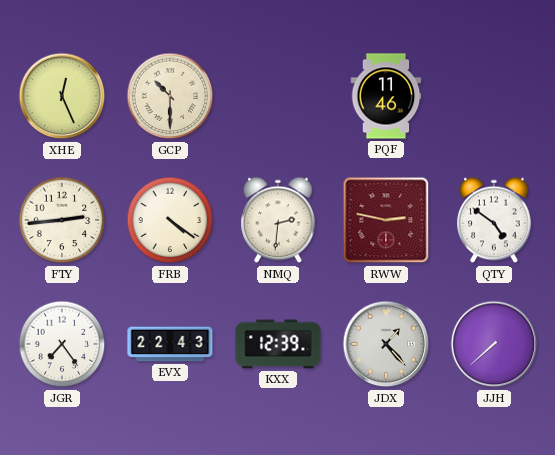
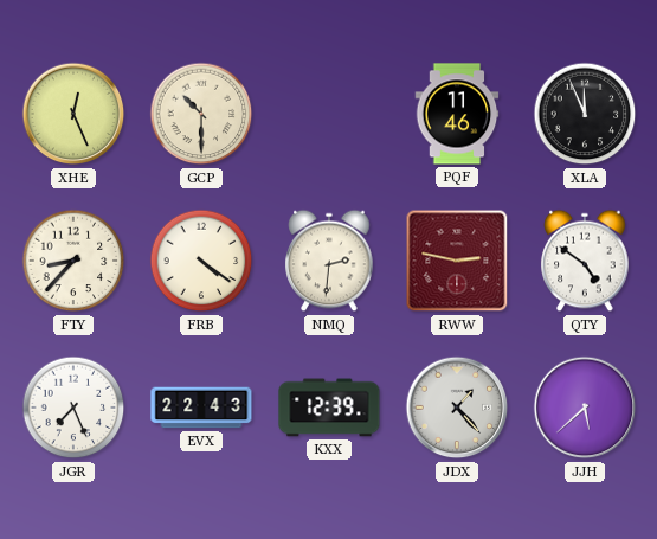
XLA: none -> 11:56
FTY: 2:44 -> 8:37
JGR: 7:24 -> 7:26
JJH: 7:38 -> 5:38
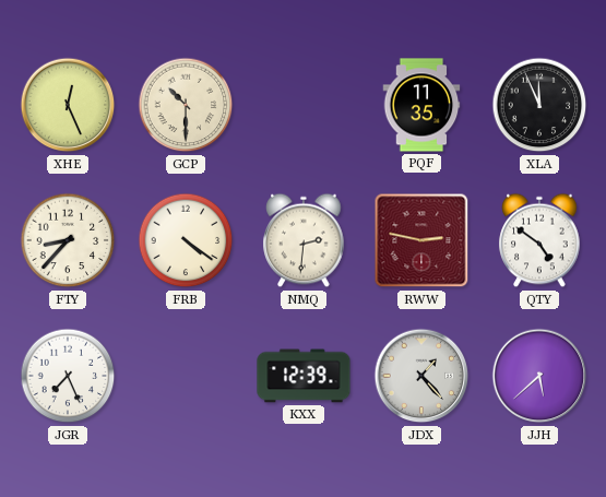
PQF: 11:46 -> 11:35
EVX: 22:43 -> none
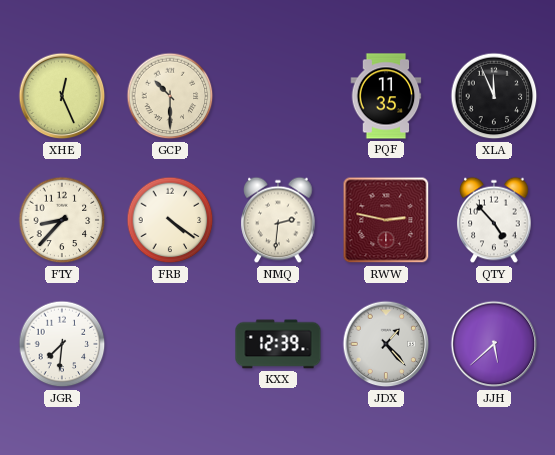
QTY: 4:51 -> 4:53
JGR: 7:26 -> 7:31
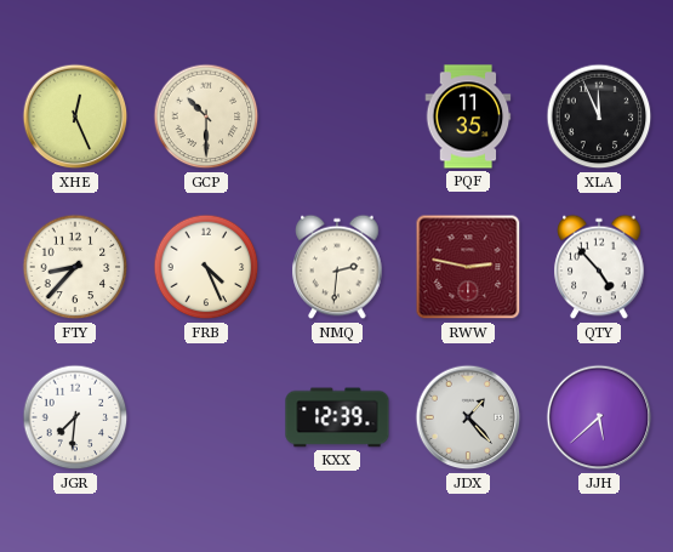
FRB: 4:21 -> 4:26
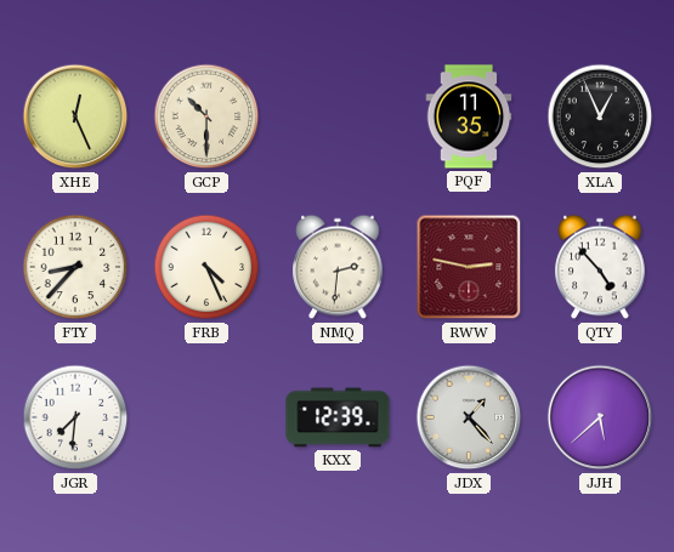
XLA: 11:56 -> 12:56
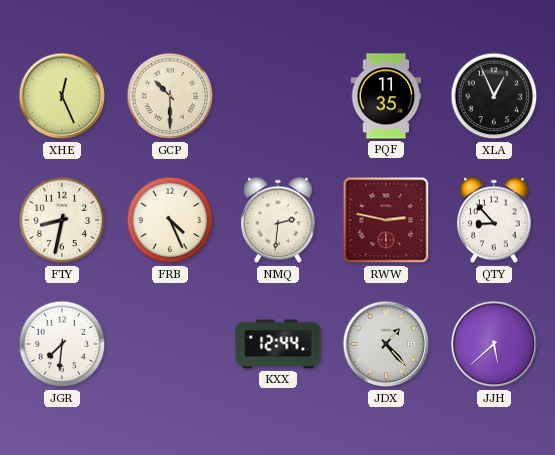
FTY: 8:37 -> 8:32
QTY: 4:53 -> 8:53
KXX: 12:39 -> 12:44
